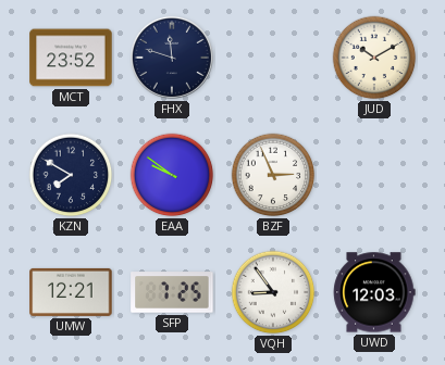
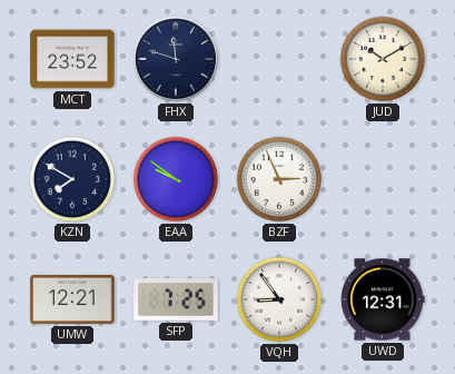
UWD: 12:03 -> 12:31
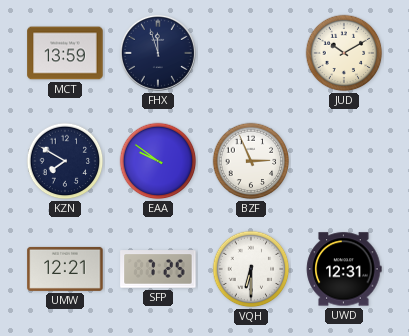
MCT: 23:52 -> 13:59
FHX: 11:48 -> 11:57
VQH: 8:54 -> 6:30
